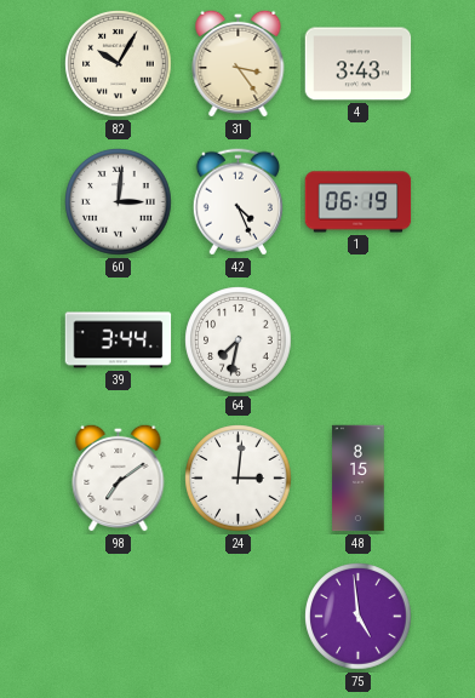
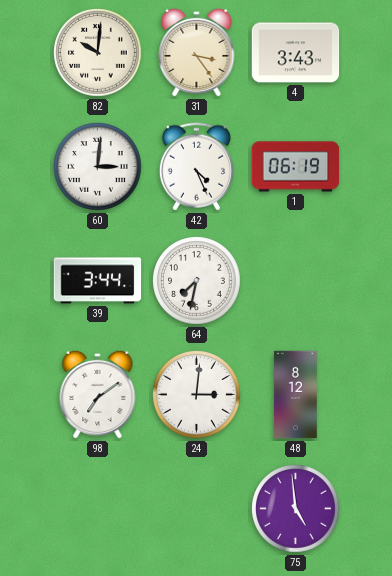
82: 10:05 -> 10:01
48: 8:15 -> 8:12
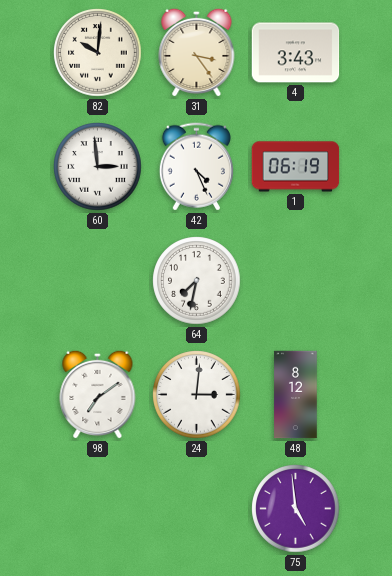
60: 3:01 -> 2:59
39: 3:44 -> none
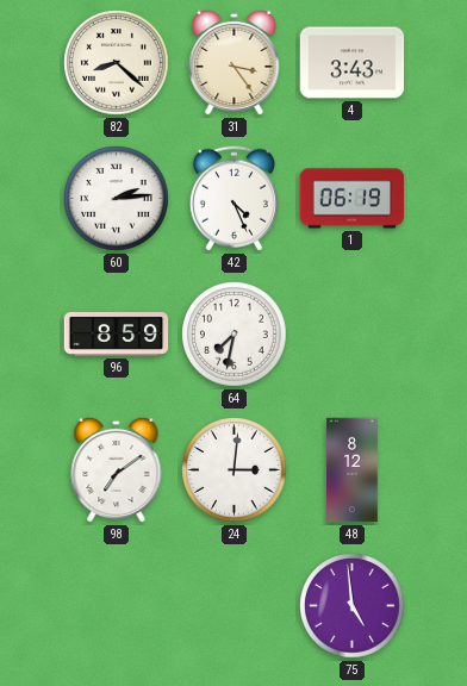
82: 10:01 -> 8:22
60: 2:59 -> 2:14
96: none -> 8:59
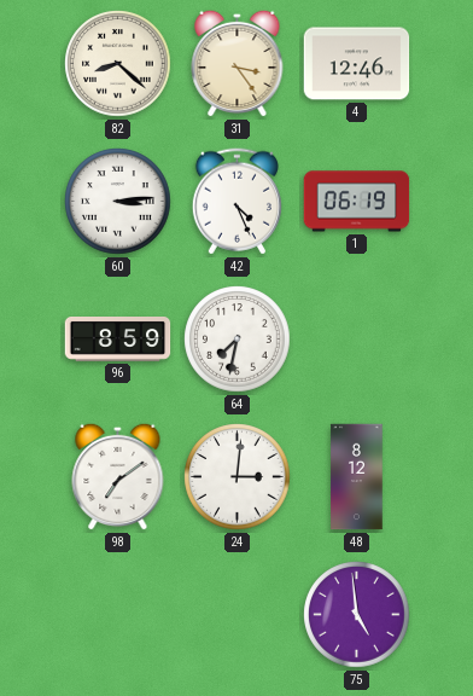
4: 3:43 -> 12:46
60: 2:14 -> 3:14
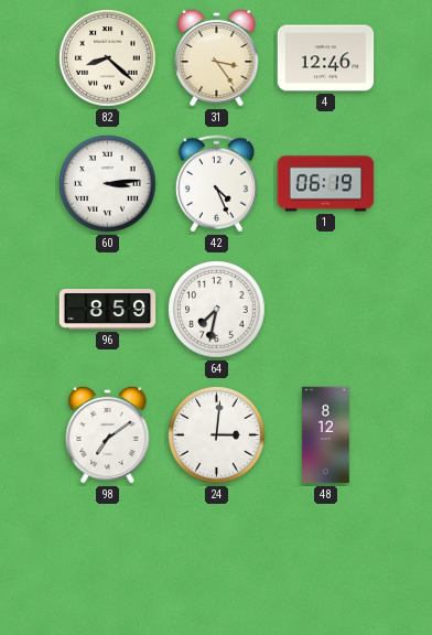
75: 4:59 -> none
